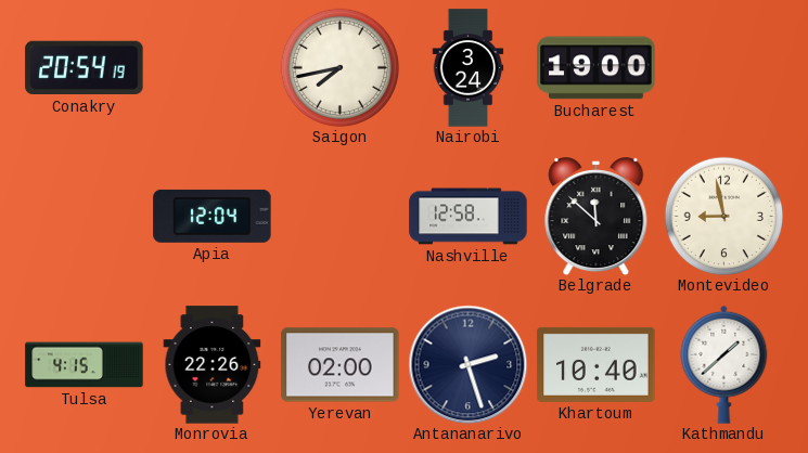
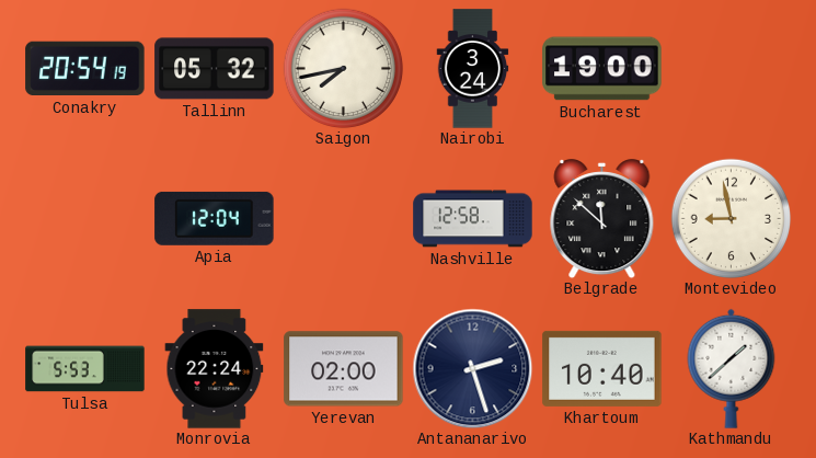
Tallinn: none -> 05:32
Tulsa: 4:15 -> 5:53
Monrovia: 22:26 -> 22:24
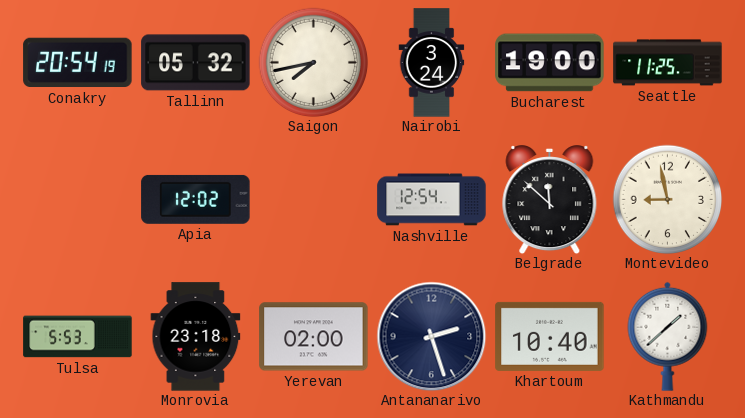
Seattle: none -> 11:25
Apia: 12:04 -> 12:02
Nashville: 12:58 -> 12:54
Monrovia: 22:24 -> 23:18
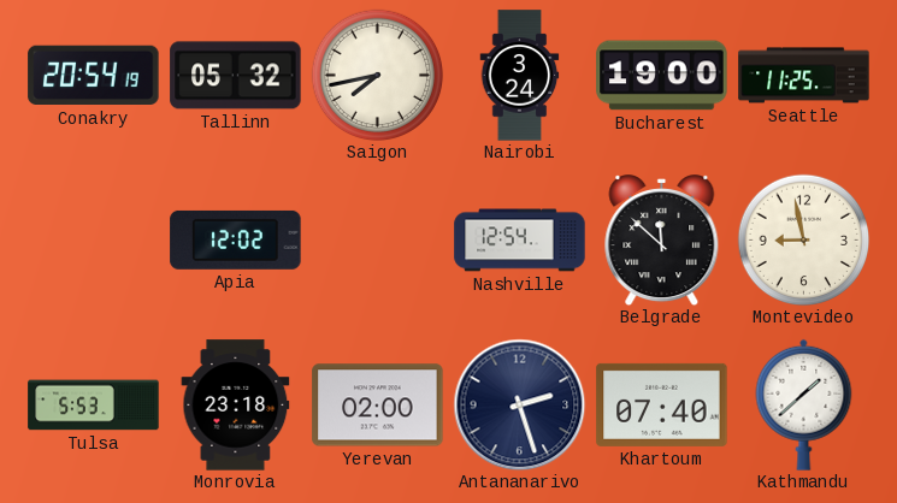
Khartoum: 10:40 -> 07:40
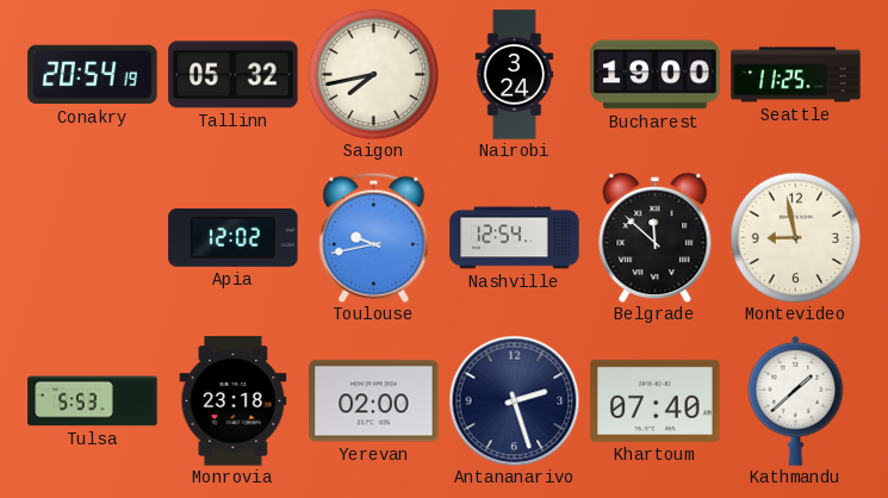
Toulouse: none -> 9:43
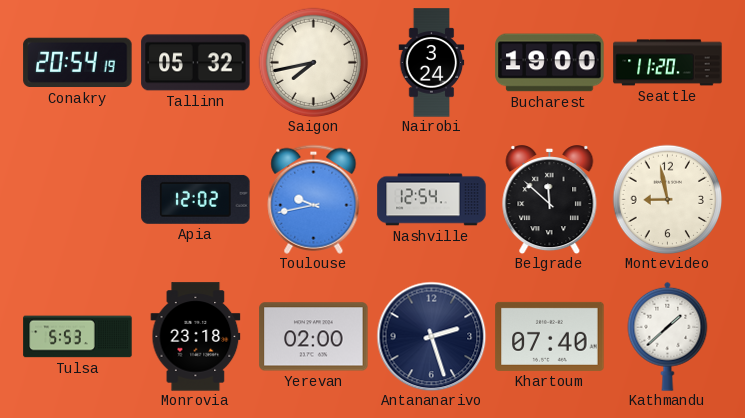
Seattle: 11:25 -> 11:20
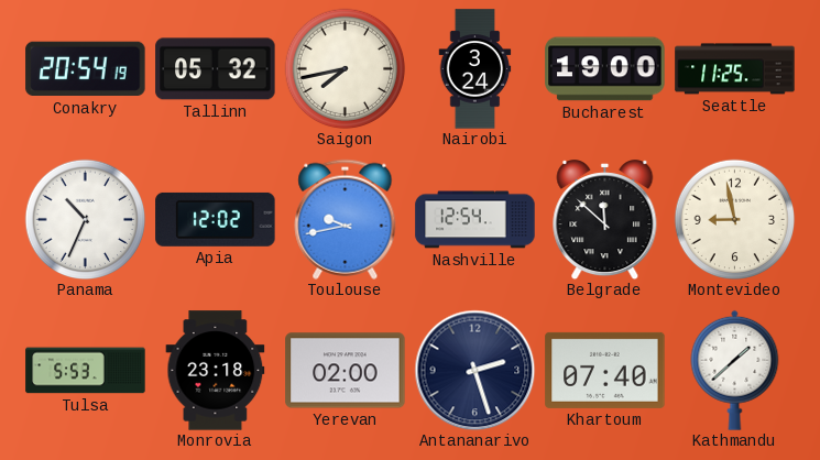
Seattle: 11:20 -> 11:25
Panama: none -> 10:34
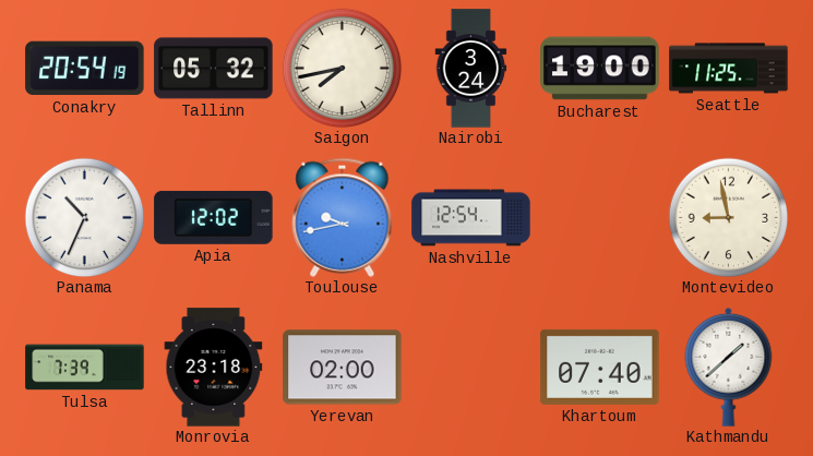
Belgrade: 11:52 -> none
Tulsa: 5:53 -> 7:39
Antananarivo: 2:27 -> none
